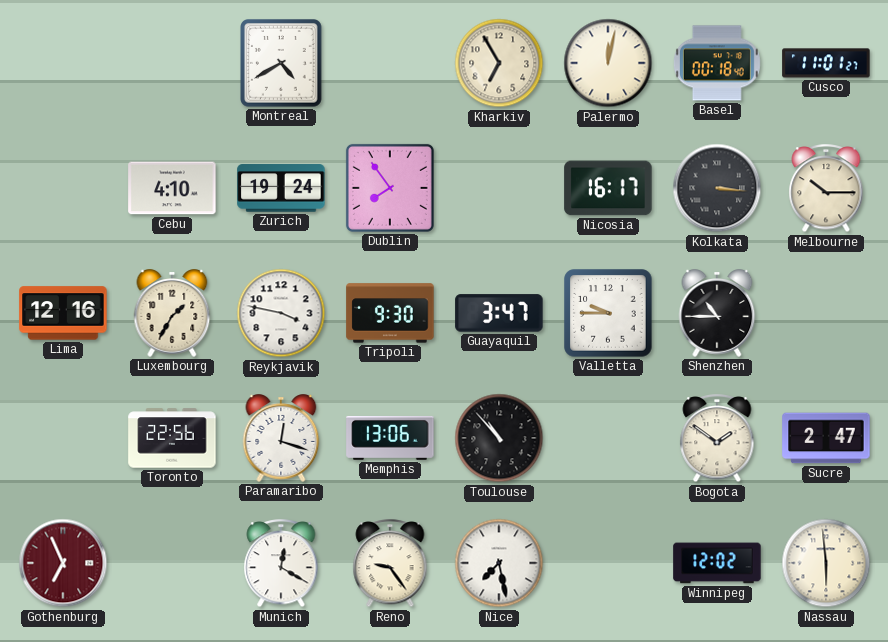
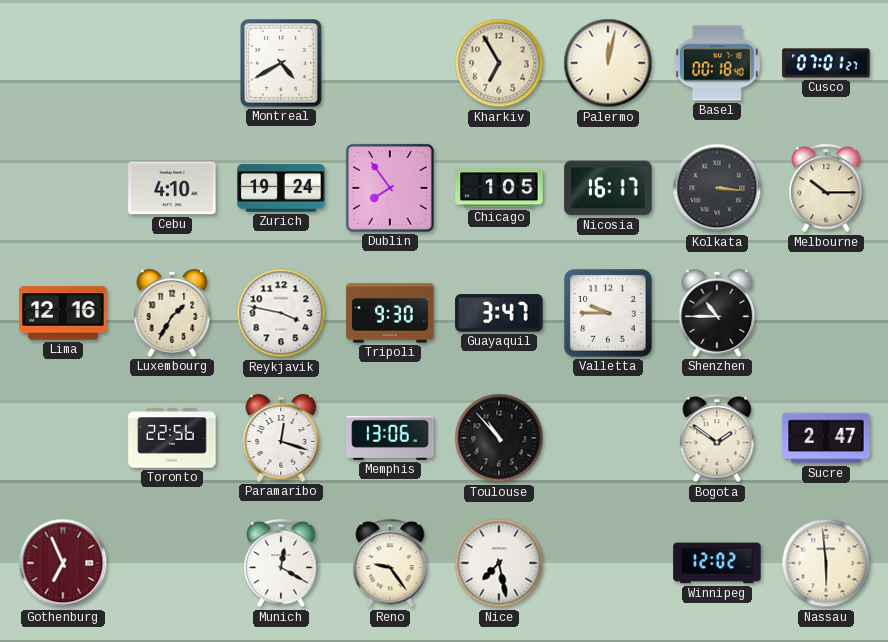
Cusco: 11:01 -> 07:01
Chicago: none -> 1:05
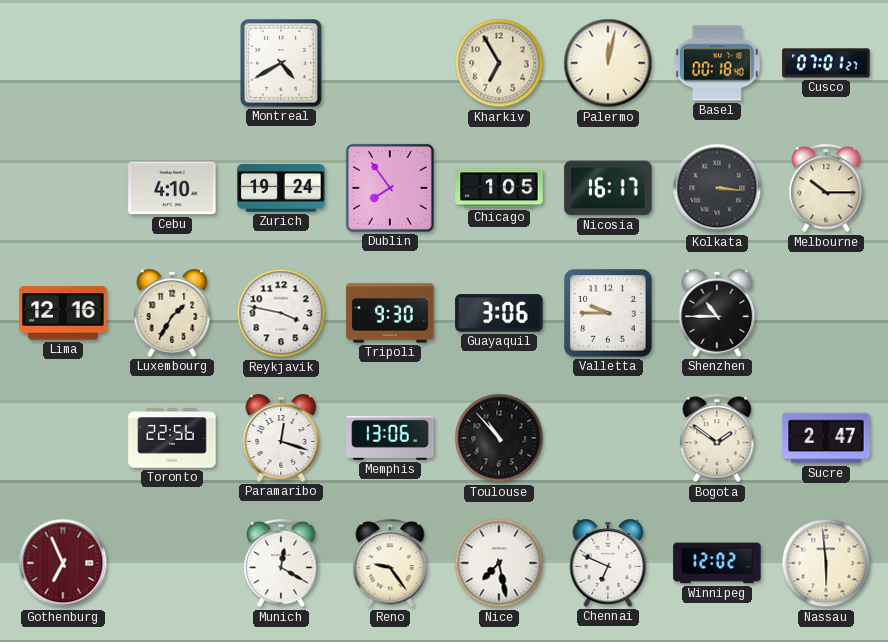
Guayaquil: 3:47 -> 3:06
Chennai: none -> 6:49
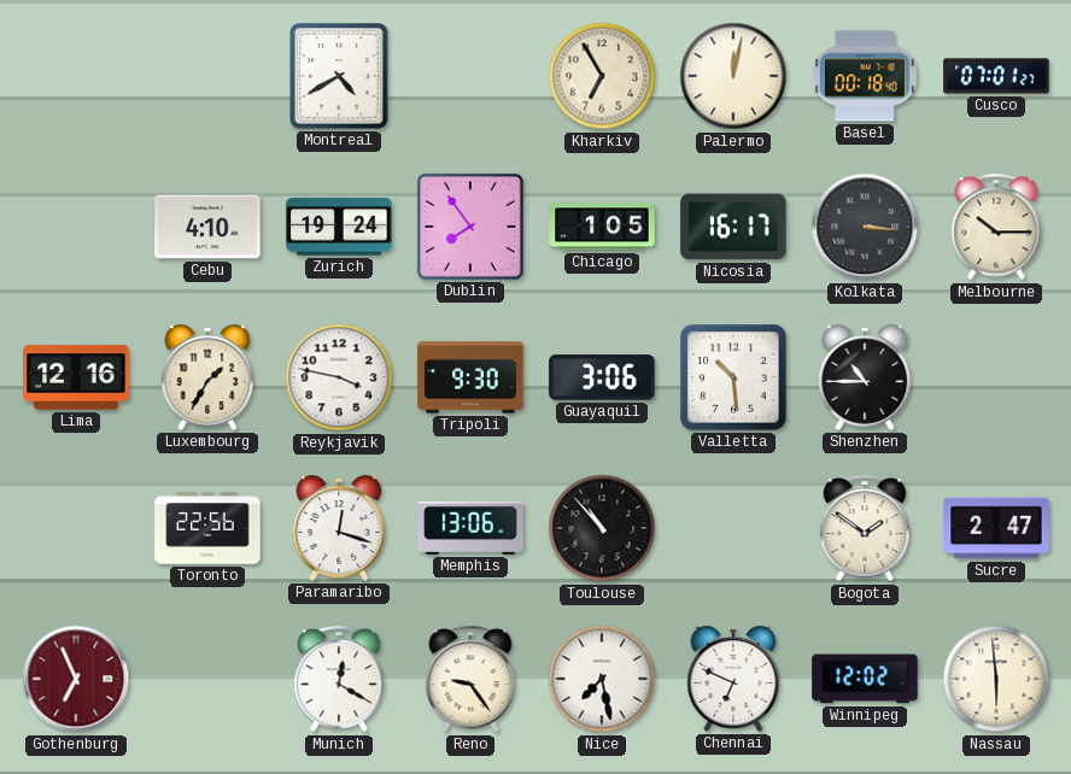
Valletta: 9:45 -> 10:29
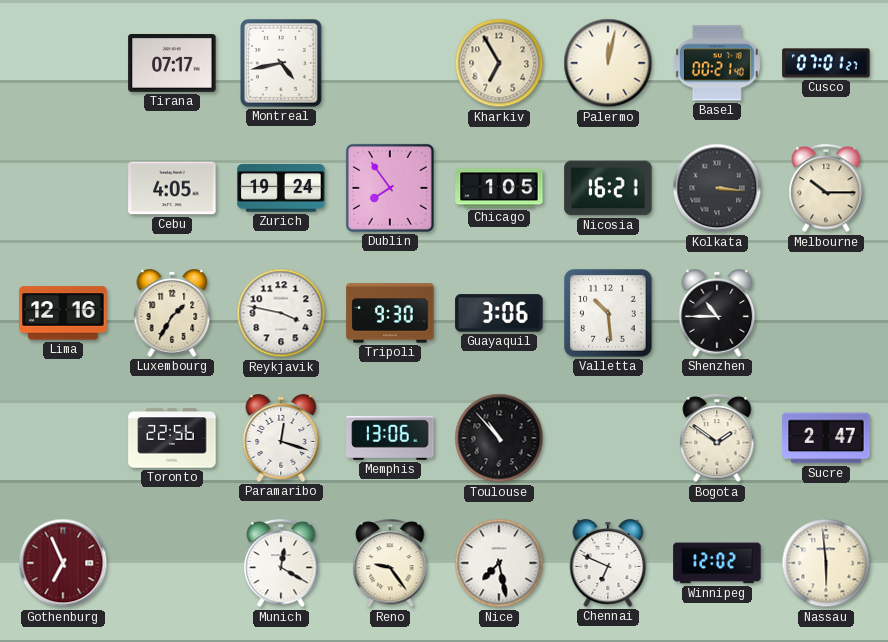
Tirana: none -> 07:17
Montreal: 4:40 -> 4:43
Basel: 00:18 -> 00:21
Cebu: 4:10 -> 4:05
Nicosia: 16:17 -> 16:21
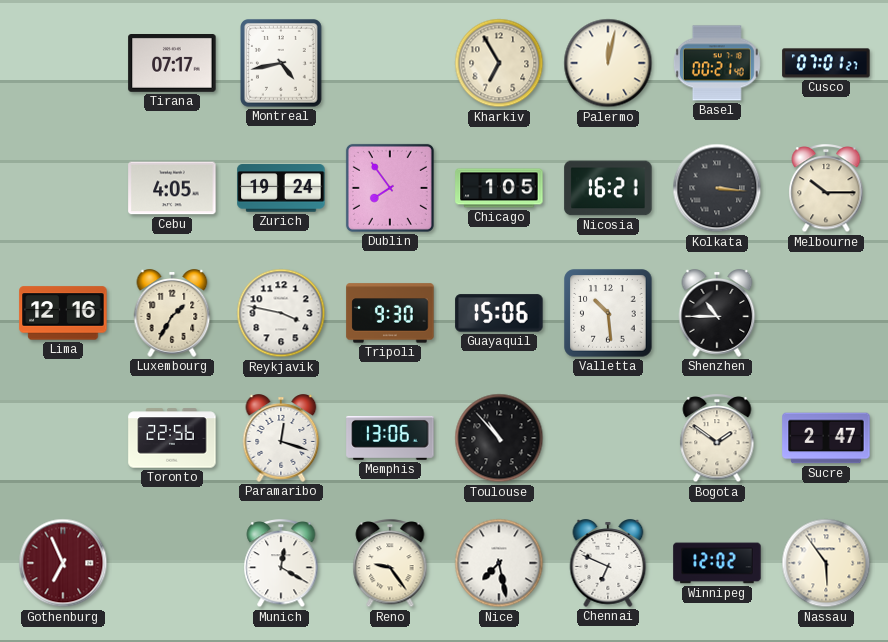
Guayaquil: 3:06 -> 15:06
Nassau: 5:59 -> 5:54
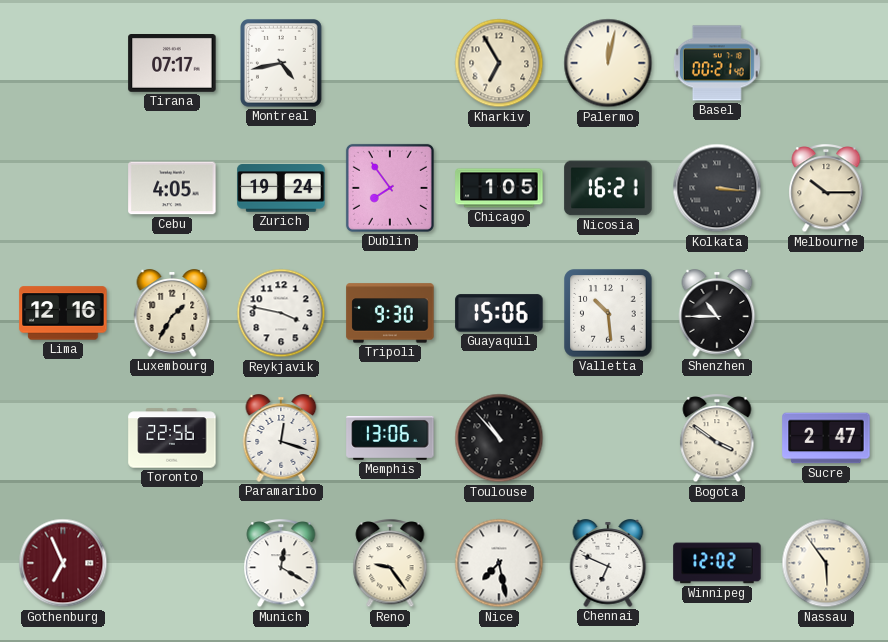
Cusco: 07:01 -> none
Bogota: 1:51 -> 3:51
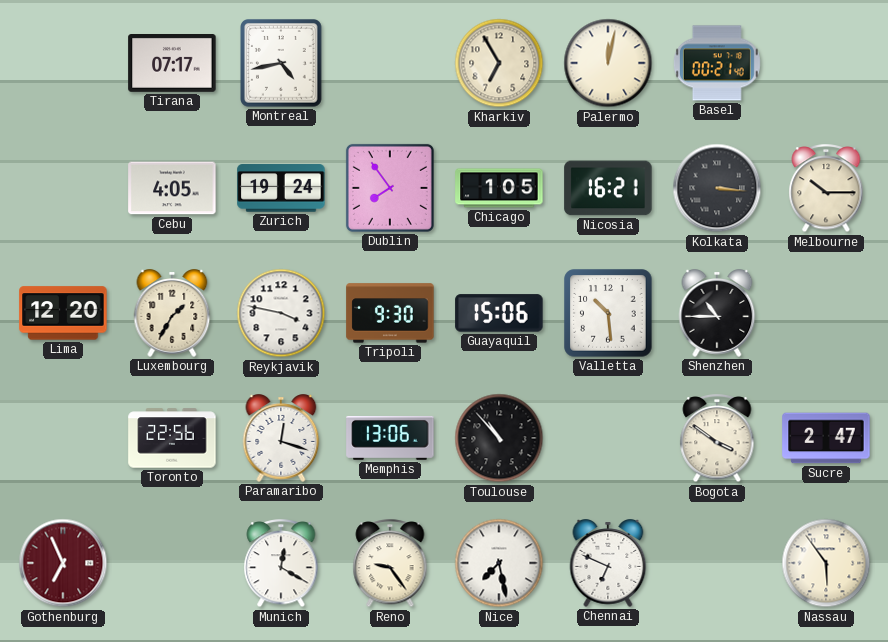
Lima: 12:16 -> 12:20
Winnipeg: 12:02 -> none
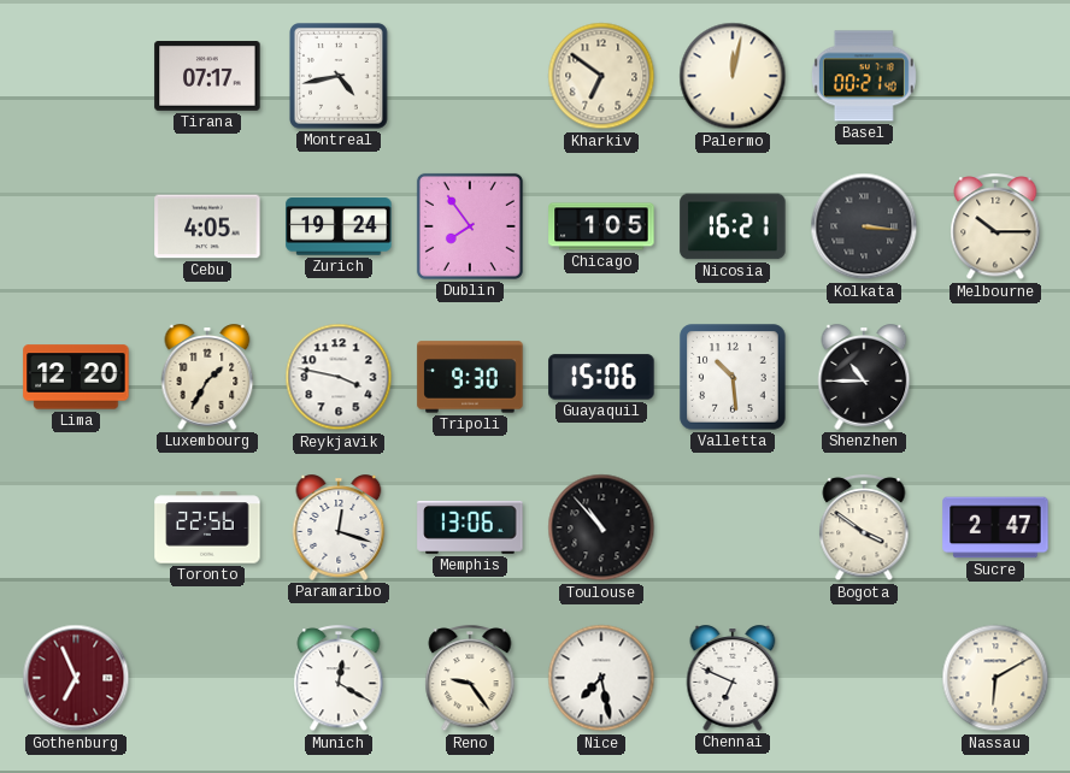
Kharkiv: 6:55 -> 6:51
Nassau: 5:54 -> 6:10
